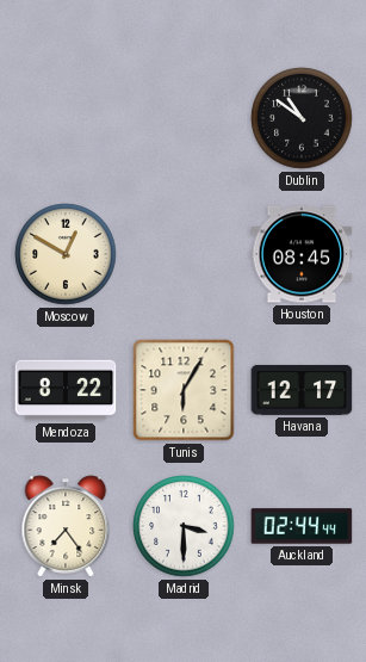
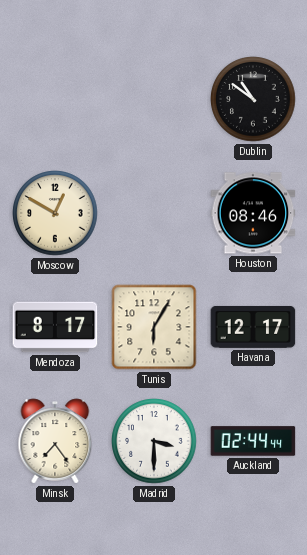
Houston: 08:45 -> 08:46
Mendoza: 8:22 -> 8:17
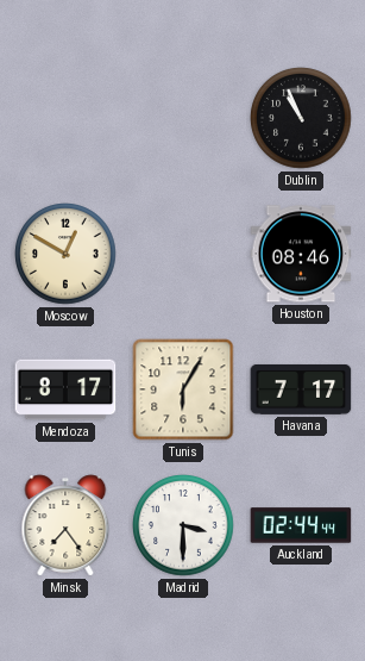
Dublin: 10:51 -> 10:56
Havana: 12:17 -> 7:17
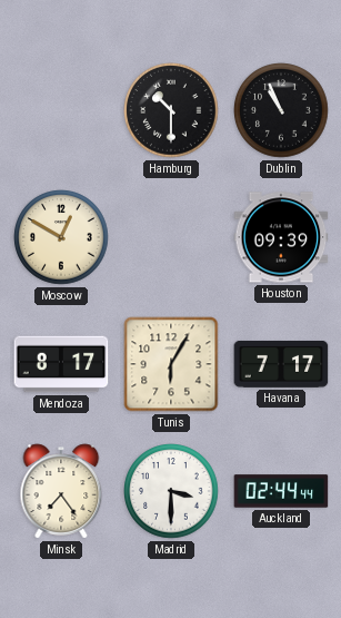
Hamburg: none -> 10:30
Houston: 08:46 -> 09:39
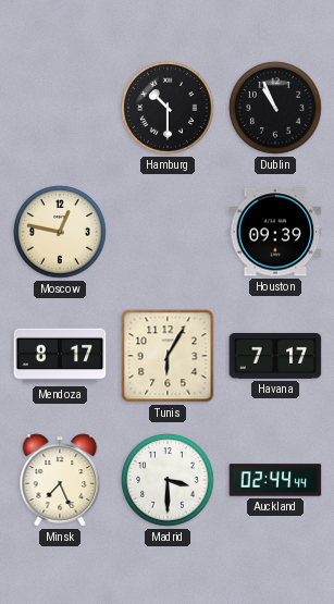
Moscow: 12:50 -> 12:47
Minsk: 7:24 -> 7:26
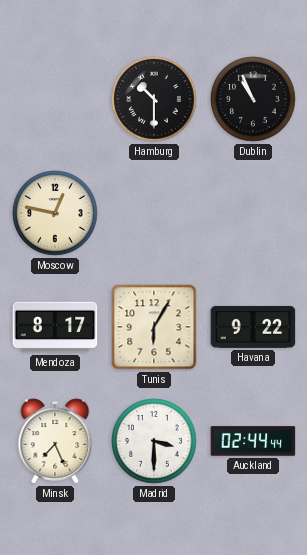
Houston: 09:39 -> none
Havana: 7:17 -> 9:22
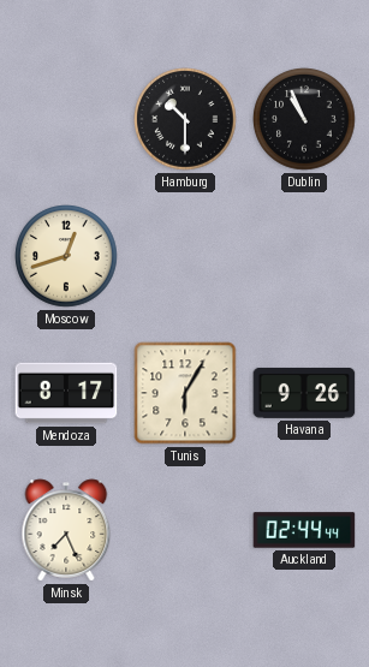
Moscow: 12:47 -> 12:42
Havana: 9:22 -> 9:26
Madrid: 3:30 -> none
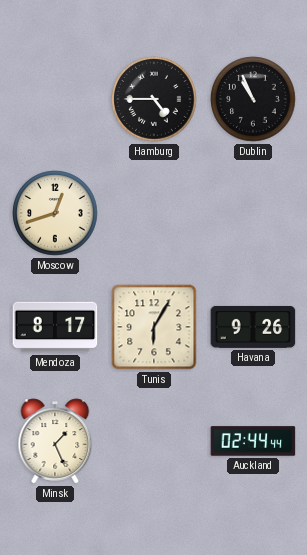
Hamburg: 10:30 -> 4:45
Minsk: 7:26 -> 1:26
